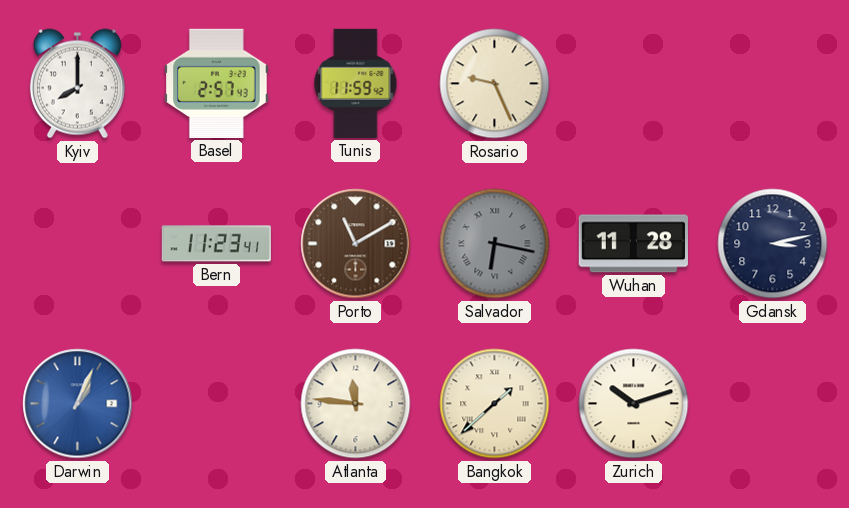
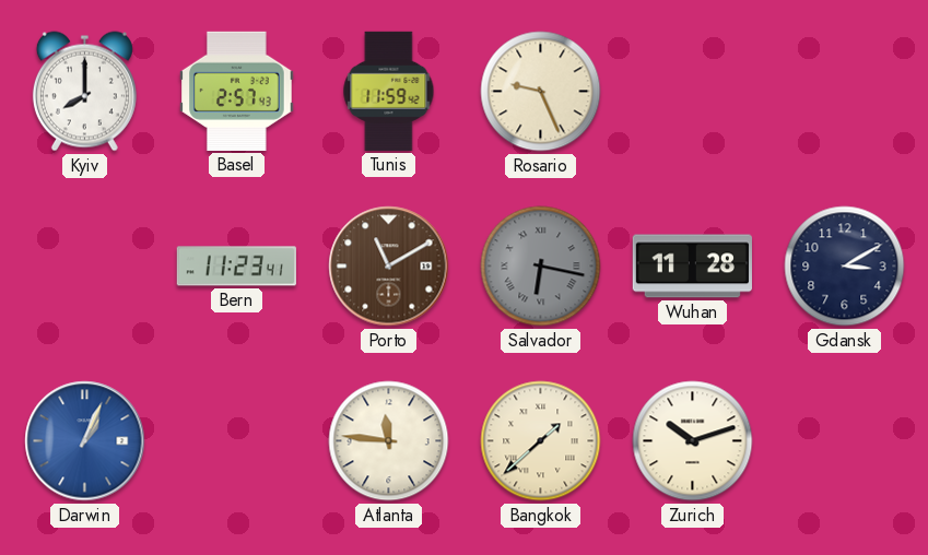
Gdansk: 3:13 -> 3:10
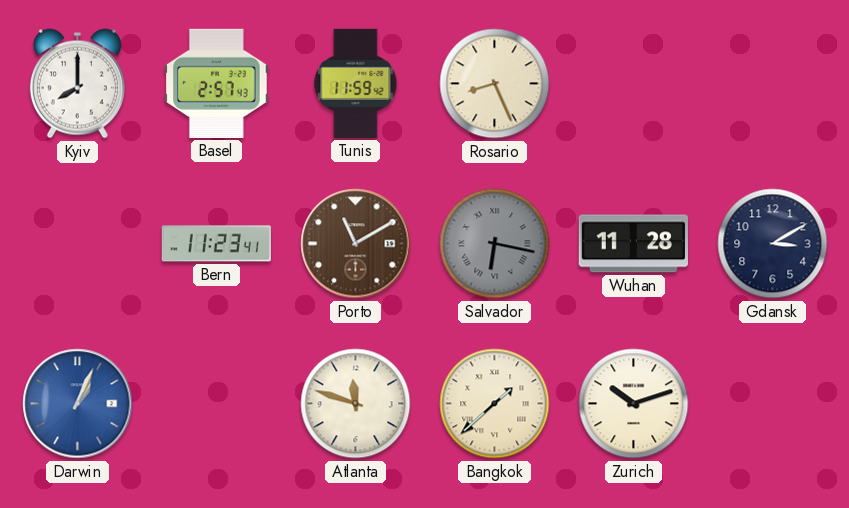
Rosario: 9:26 -> 8:26
Atlanta: 11:46 -> 11:48
